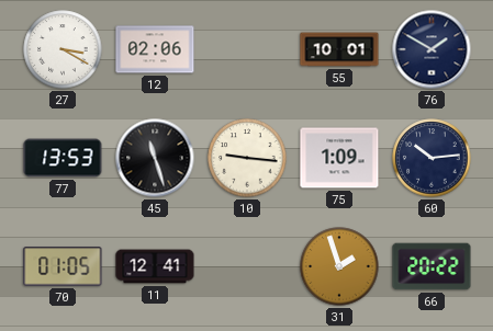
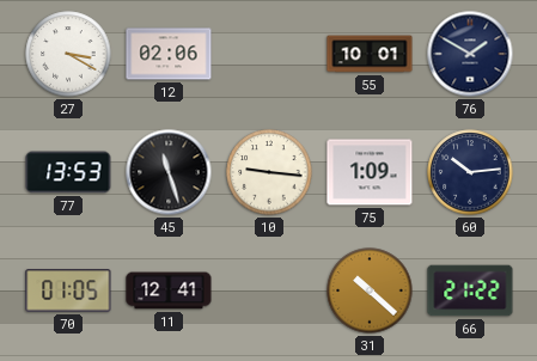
31: 1:57 -> 10:22
66: 20:22 -> 21:22
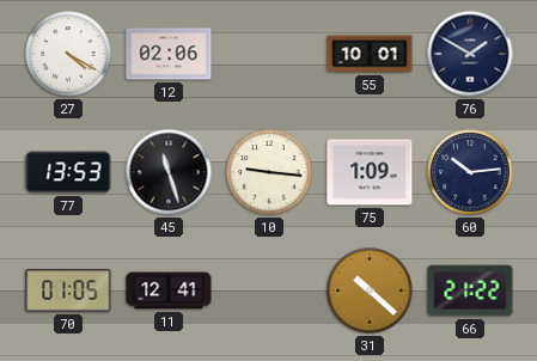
27: 3:20 -> 4:20
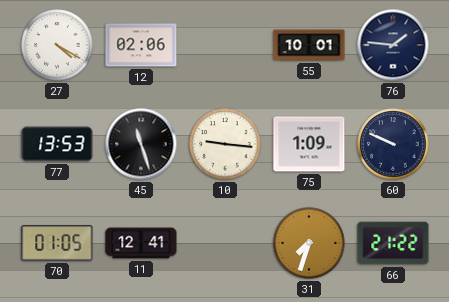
76: 1:50 -> 1:46
60: 10:14 -> 9:49
31: 10:22 -> 7:33
